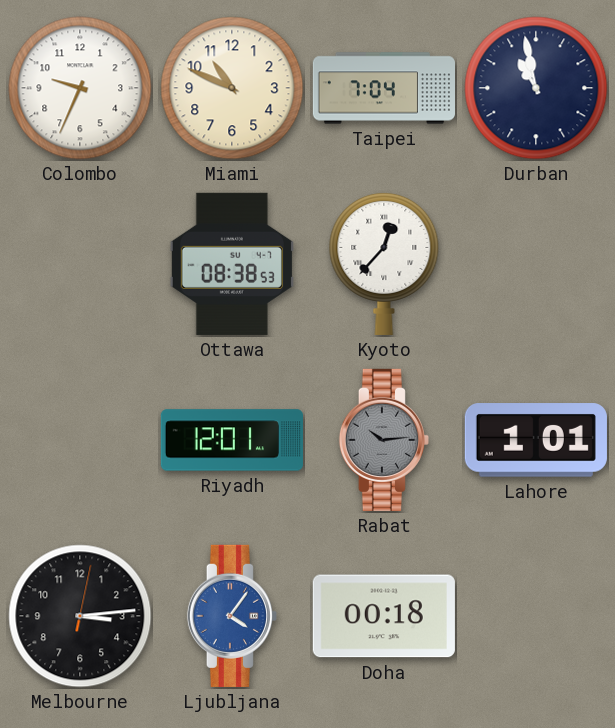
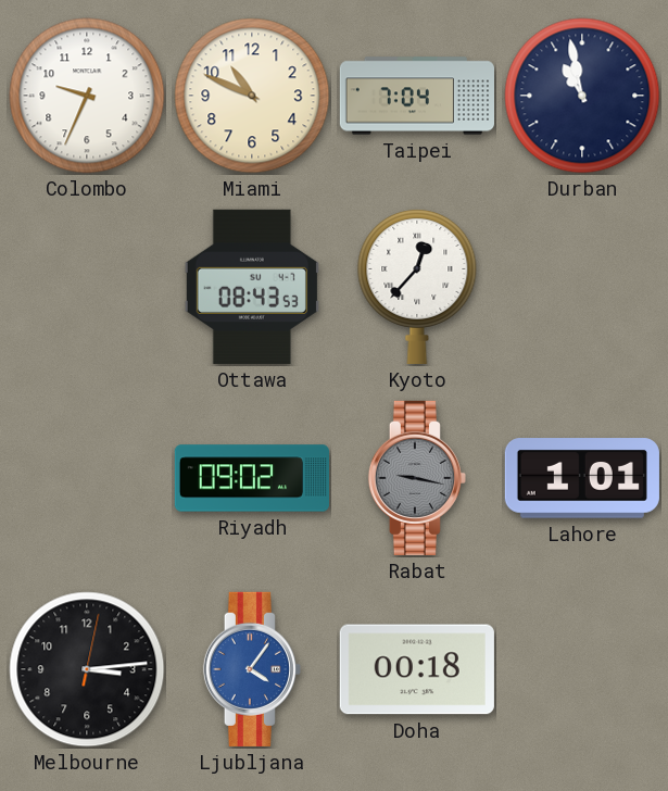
Ottawa: 08:38 -> 08:43
Riyadh: 12:01 -> 09:02
Rabat: 10:14 -> 9:17
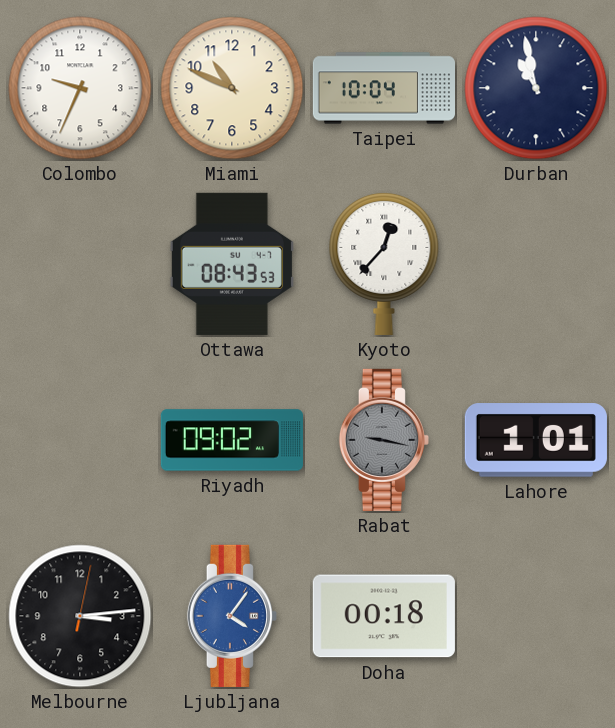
Taipei: 7:04 -> 10:04
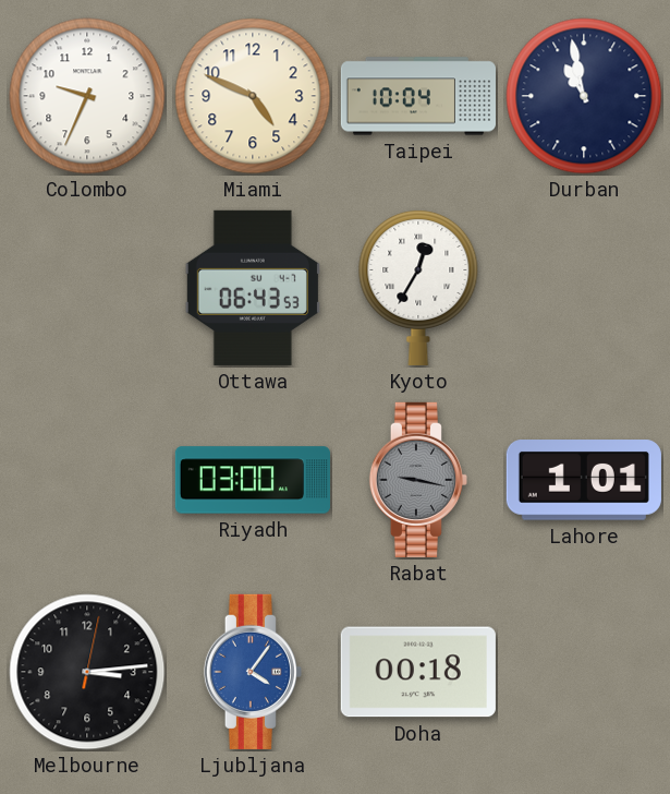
Miami: 10:49 -> 4:49
Ottawa: 08:43 -> 06:43
Kyoto: 12:37 -> 12:35
Riyadh: 09:02 -> 03:00
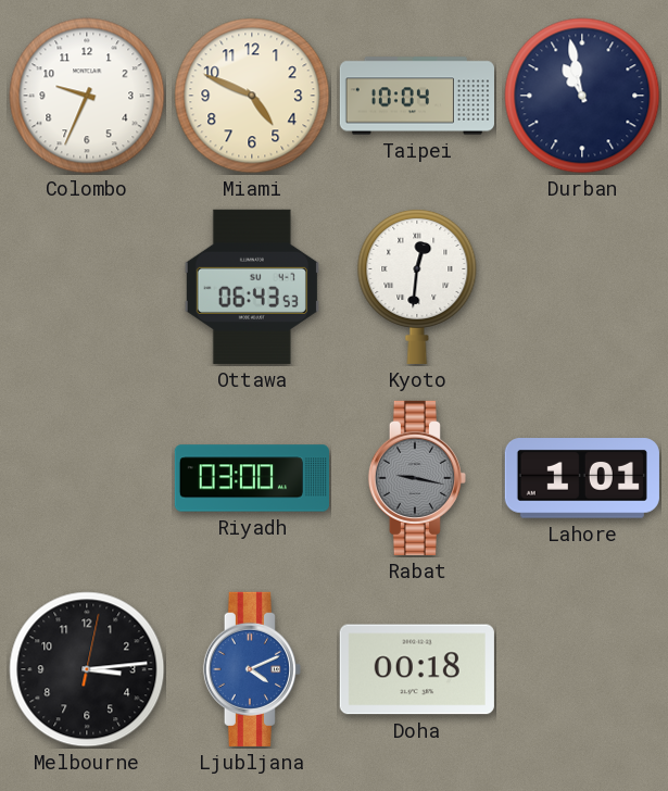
Kyoto: 12:35 -> 12:31
Ljubljana: 4:06 -> 4:11
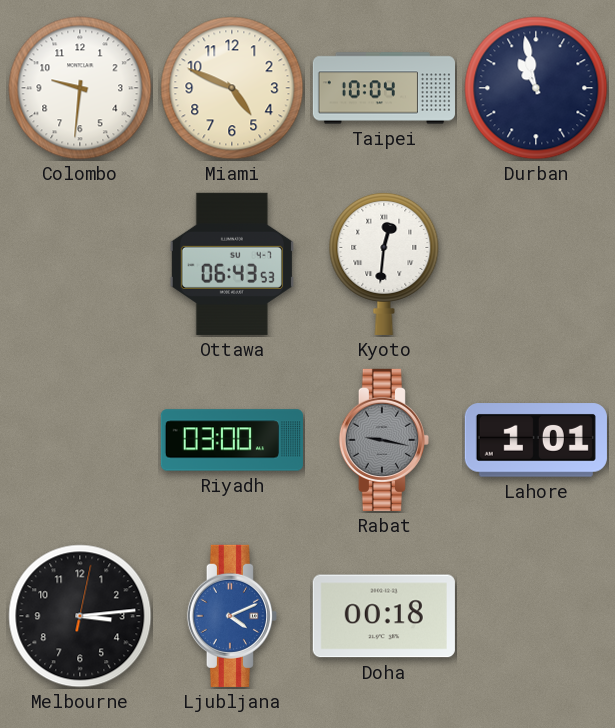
Colombo: 9:34 -> 9:31
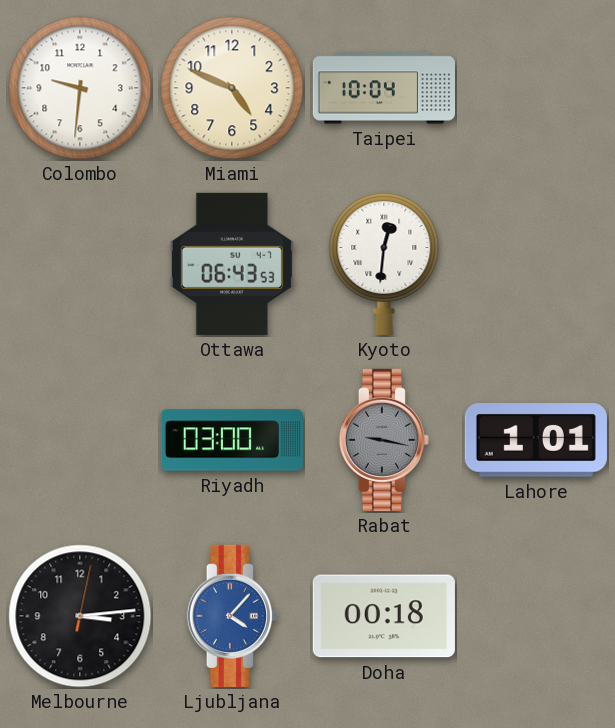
Durban: 10:58 -> none
Ljubljana: 4:11 -> 4:07
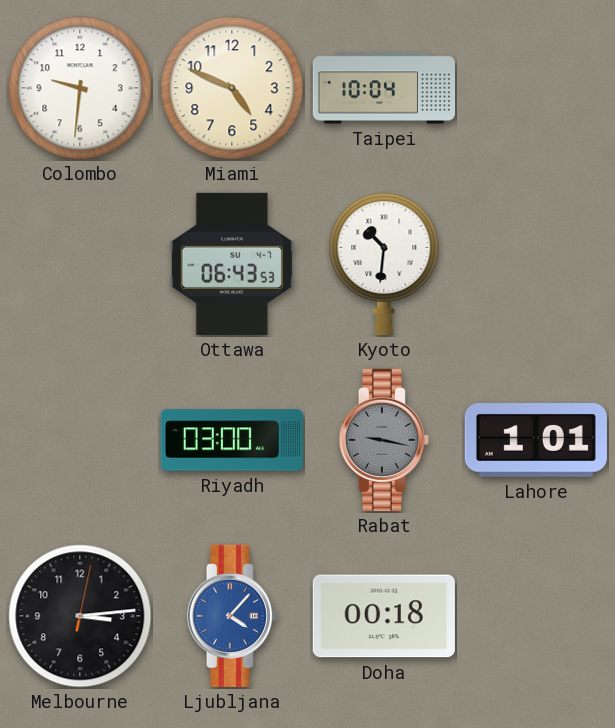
Kyoto: 12:31 -> 10:31
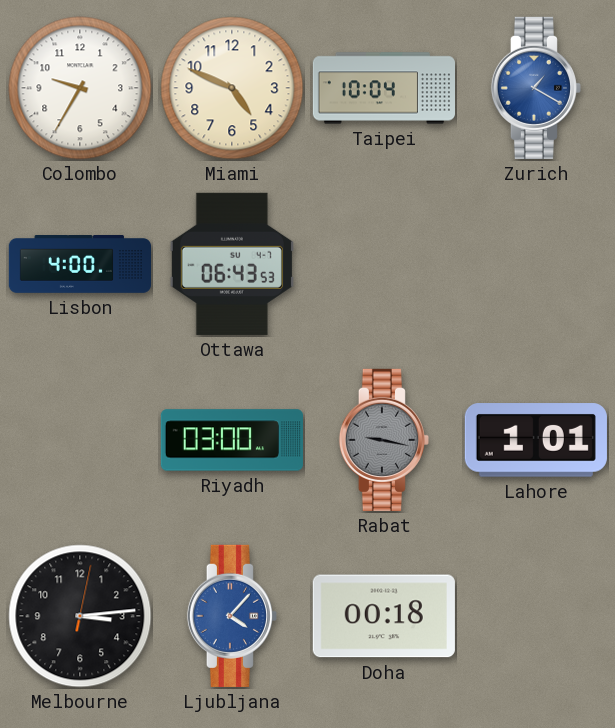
Colombo: 9:31 -> 9:35
Zurich: none -> 1:20
Lisbon: none -> 4:00
Kyoto: 10:31 -> none
